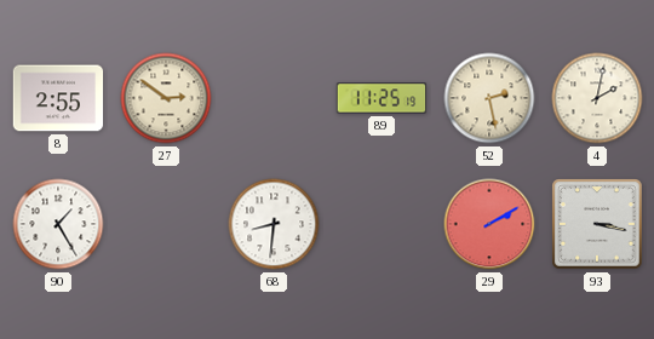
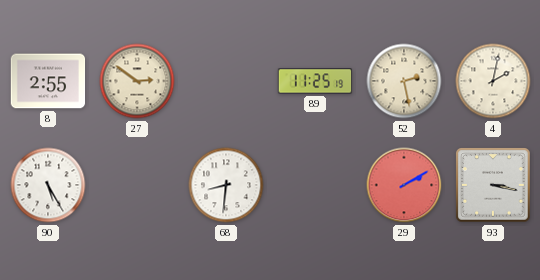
90: 1:25 -> 5:25
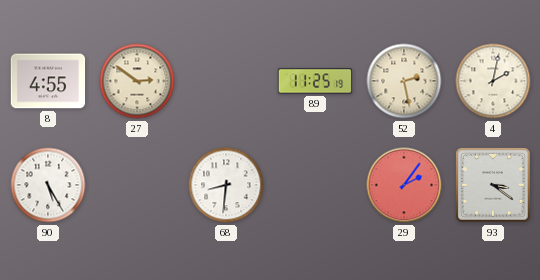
8: 2:55 -> 4:55
29: 2:10 -> 2:06
93: 3:17 -> 3:21
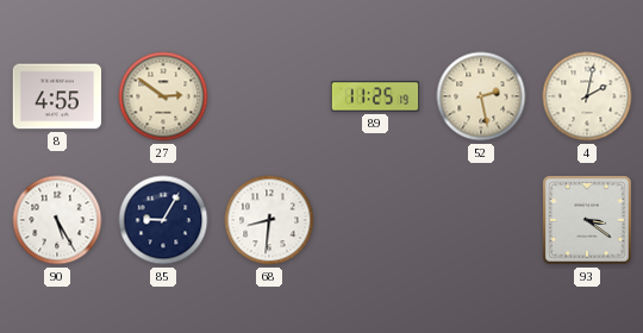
85: none -> 9:05
29: 2:06 -> none
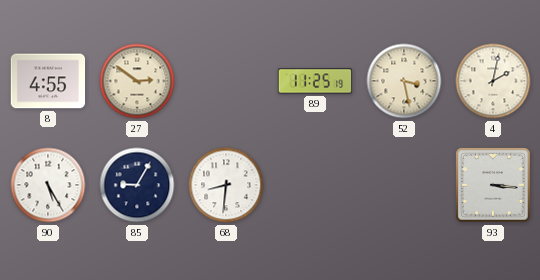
52: 2:28 -> 3:28
93: 3:21 -> 3:16
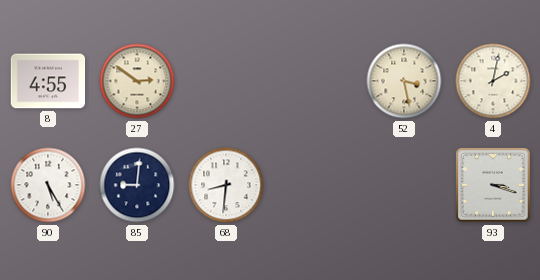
89: 11:25 -> none
85: 9:05 -> 9:01
93: 3:16 -> 3:18
